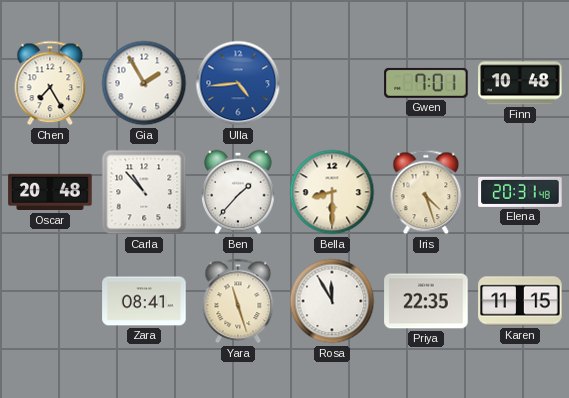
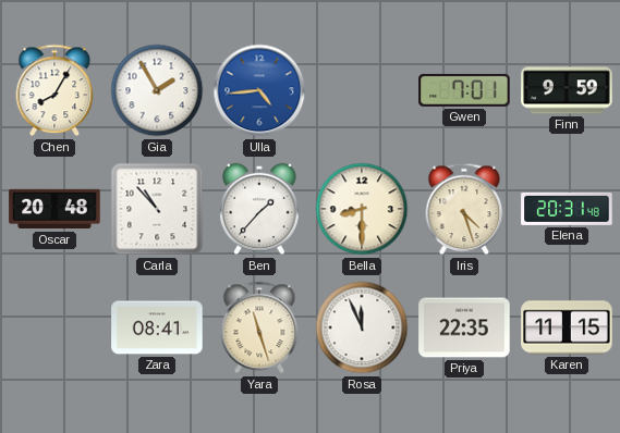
Chen: 7:25 -> 8:05
Finn: 10:48 -> 9:59
Rosa: 11:55 -> 11:56
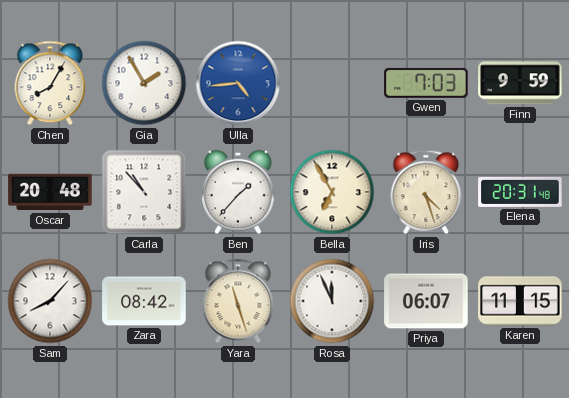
Gwen: 7:01 -> 7:03
Bella: 8:30 -> 6:55
Sam: none -> 8:07
Zara: 08:41 -> 08:42
Priya: 22:35 -> 06:07
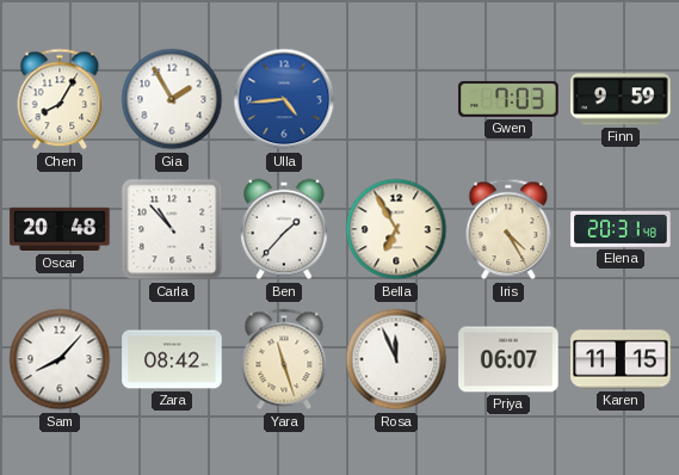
Iris: 4:27 -> 4:25
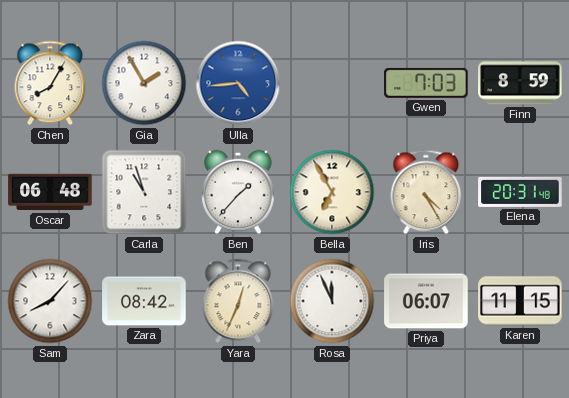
Finn: 9:59 -> 8:59
Oscar: 20:48 -> 06:48
Carla: 10:53 -> 10:57
Yara: 11:27 -> 12:34
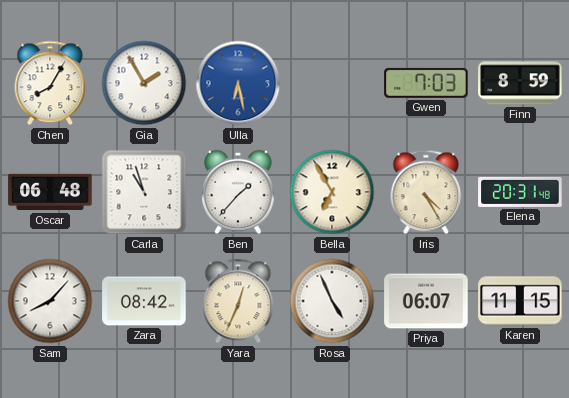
Ulla: 4:44 -> 6:28
Rosa: 11:56 -> 4:56
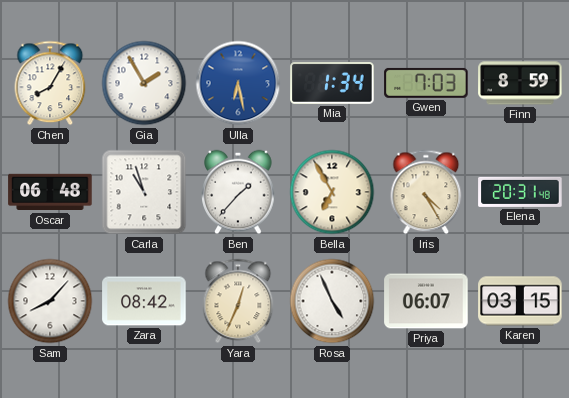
Mia: none -> 1:34
Karen: 11:15 -> 03:15
